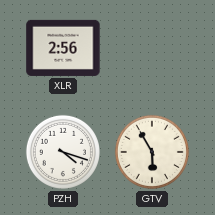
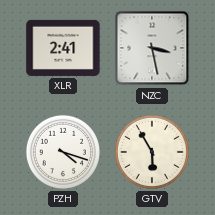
XLR: 2:56 -> 2:41
NZC: none -> 3:28
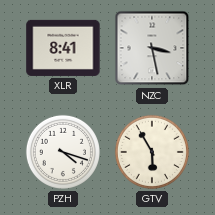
XLR: 2:41 -> 8:41
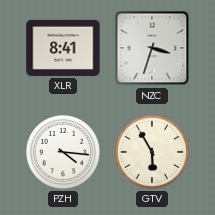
NZC: 3:28 -> 3:33
PZH: 4:18 -> 4:16
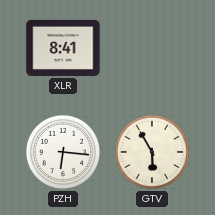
NZC: 3:33 -> none
PZH: 4:16 -> 6:16
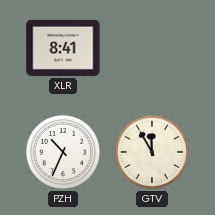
PZH: 6:16 -> 10:34
GTV: 5:55 -> 11:55
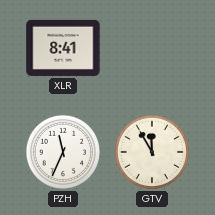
PZH: 10:34 -> 11:34
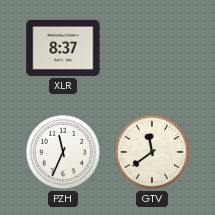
XLR: 8:41 -> 8:37
GTV: 11:55 -> 11:39
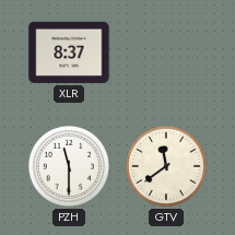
PZH: 11:34 -> 11:30
